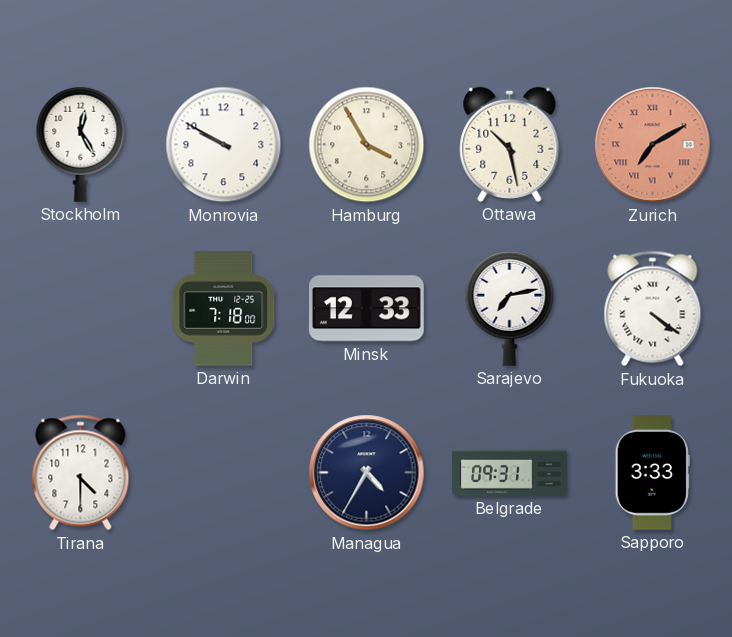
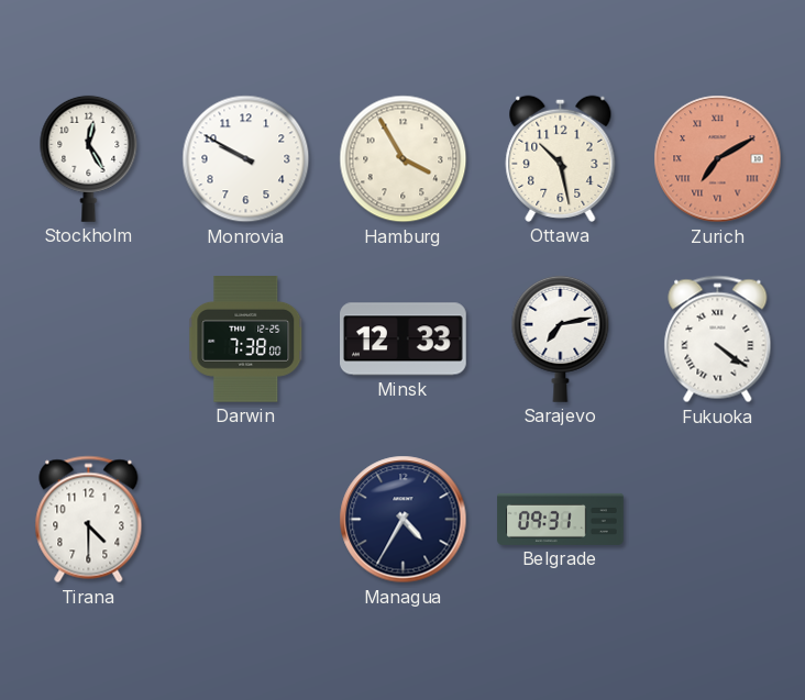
Darwin: 7:18 -> 7:38
Sapporo: 3:33 -> none
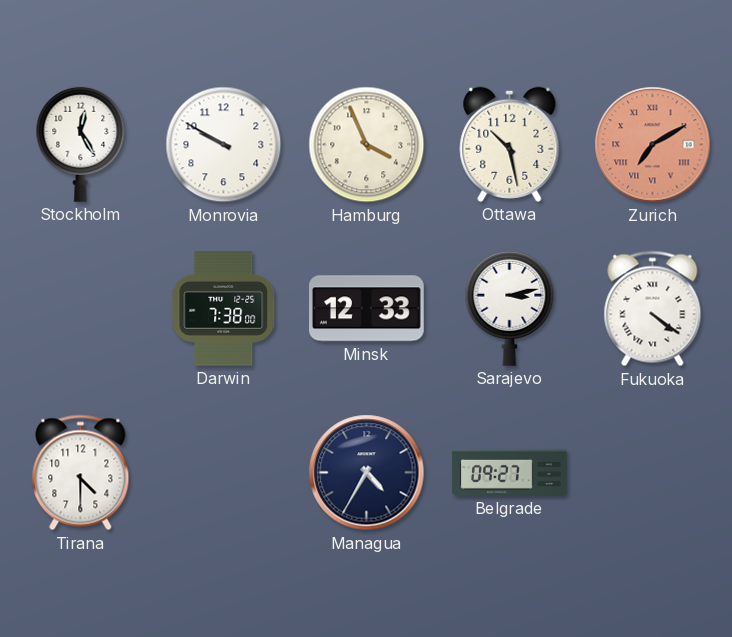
Hamburg: 3:55 -> 3:56
Sarajevo: 7:13 -> 3:13
Belgrade: 09:31 -> 09:27
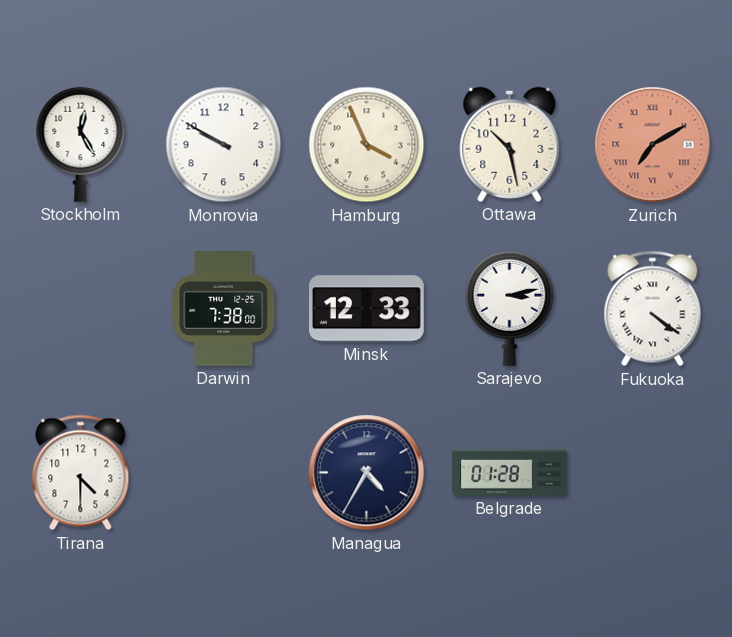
Belgrade: 09:27 -> 01:28
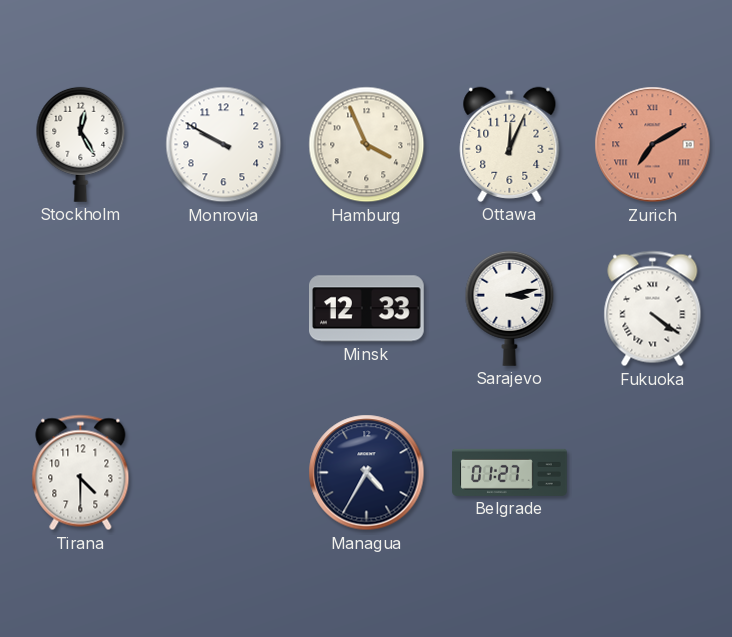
Ottawa: 10:28 -> 12:04
Darwin: 7:38 -> none
Belgrade: 01:28 -> 01:27
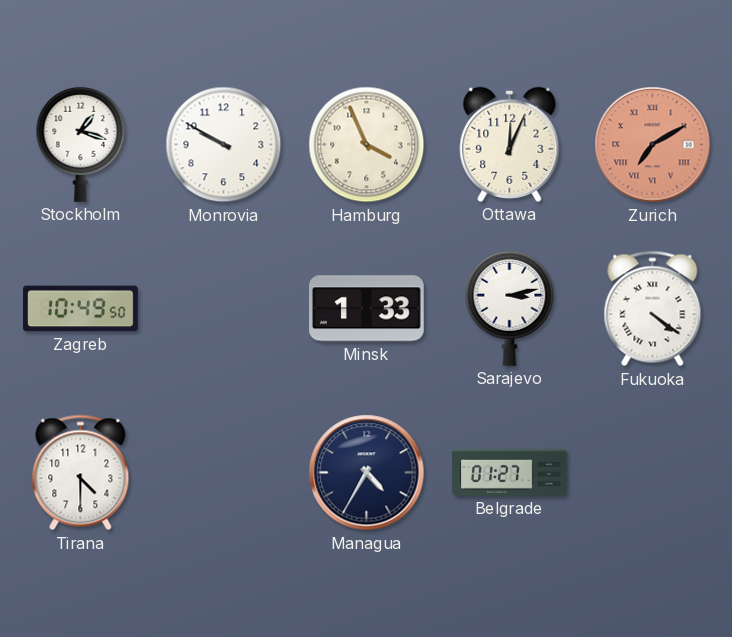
Stockholm: 12:25 -> 1:18
Zagreb: none -> 10:49
Minsk: 12:33 -> 1:33
